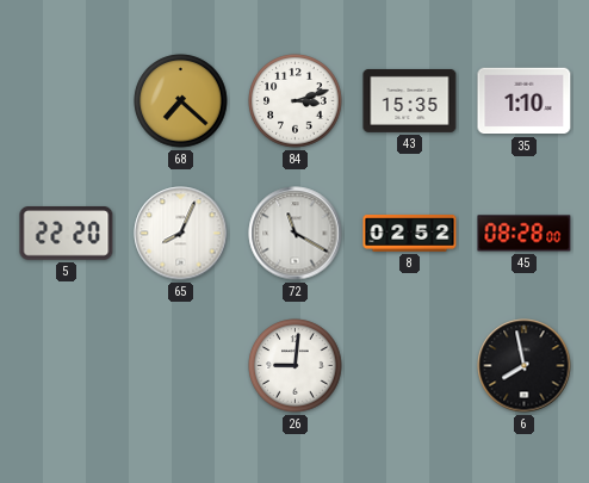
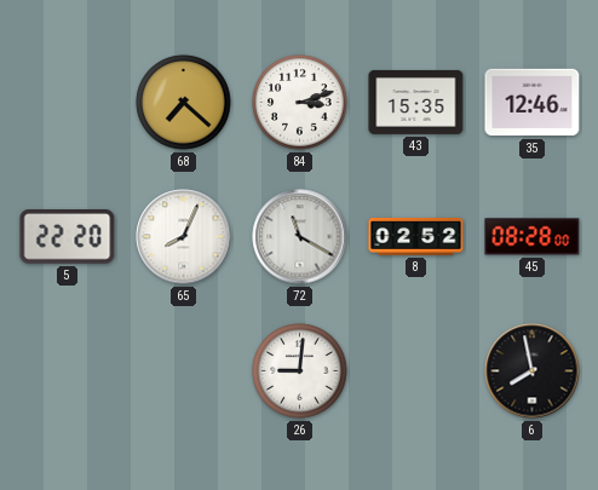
35: 1:10 -> 12:46
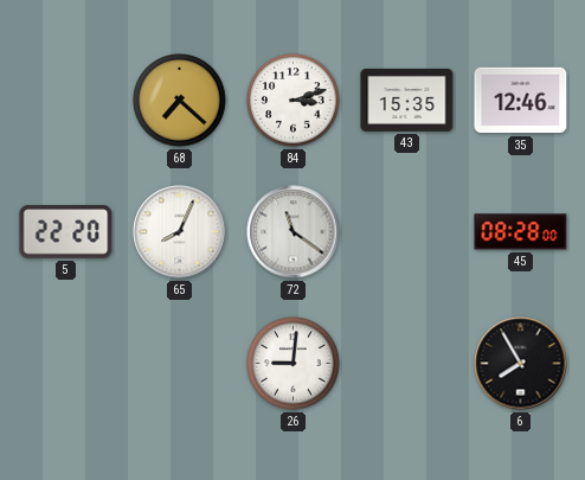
72: 11:20 -> 11:21
8: 02:52 -> none
6: 7:58 -> 7:55
